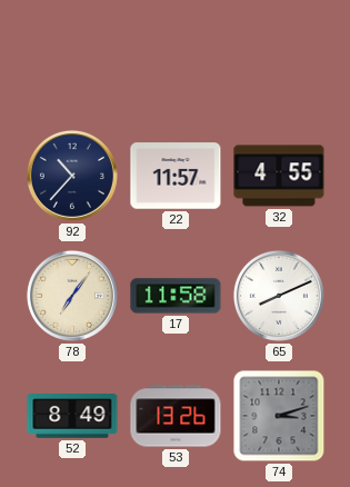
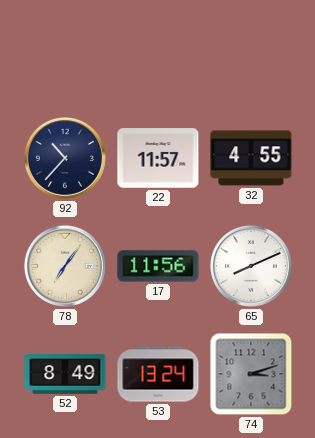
17: 11:58 -> 11:56
53: 13:26 -> 13:24
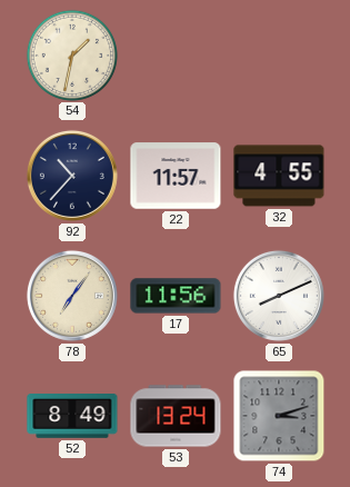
54: none -> 1:32
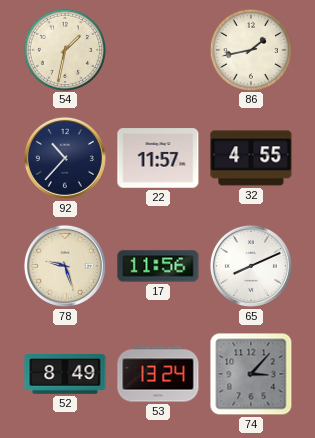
86: none -> 1:43
78: 7:06 -> 9:27
74: 3:12 -> 3:07
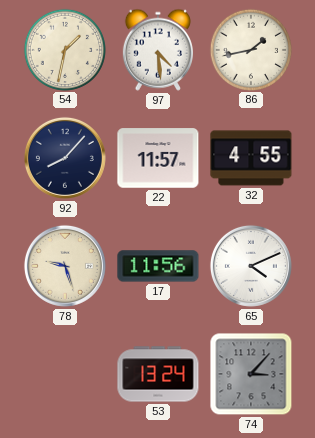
97: none -> 4:29
92: 10:37 -> 8:07
65: 8:11 -> 4:11
52: 8:49 -> none
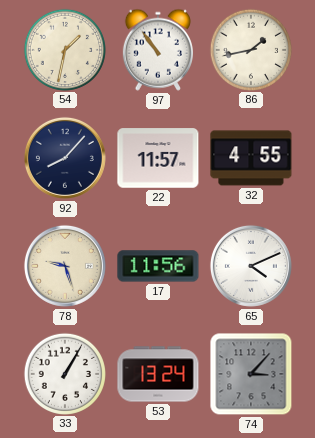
97: 4:29 -> 10:54
33: none -> 1:05
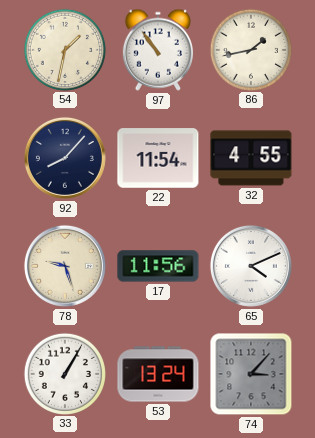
22: 11:57 -> 11:54
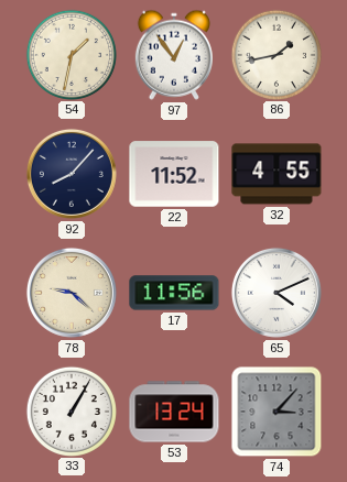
97: 10:54 -> 12:54
22: 11:54 -> 11:52
78: 9:27 -> 9:22
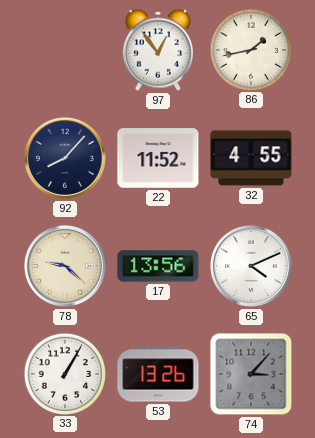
54: 1:32 -> none
17: 11:56 -> 13:56
53: 13:24 -> 13:26
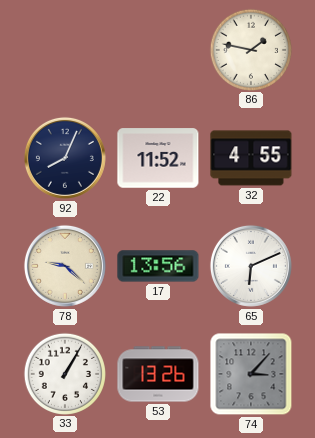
97: 12:54 -> none
86: 1:43 -> 1:47
92: 8:07 -> 8:04
65: 4:11 -> 6:11
